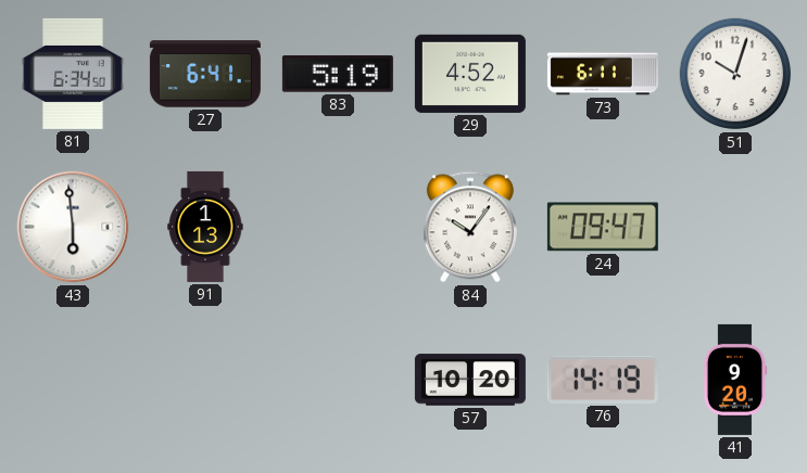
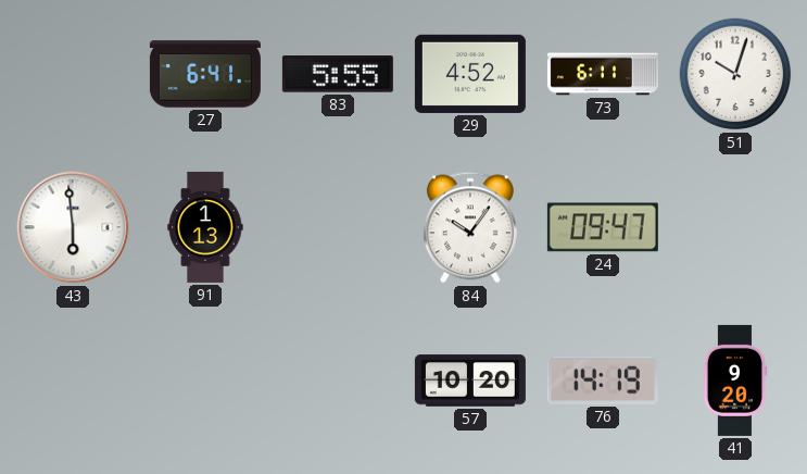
81: 6:34 -> none
83: 5:19 -> 5:55
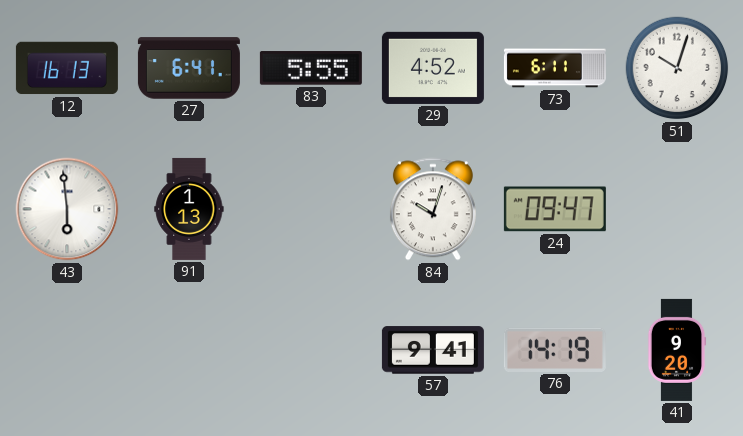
12: none -> 16:13
84: 10:06 -> 10:03
57: 10:20 -> 9:41
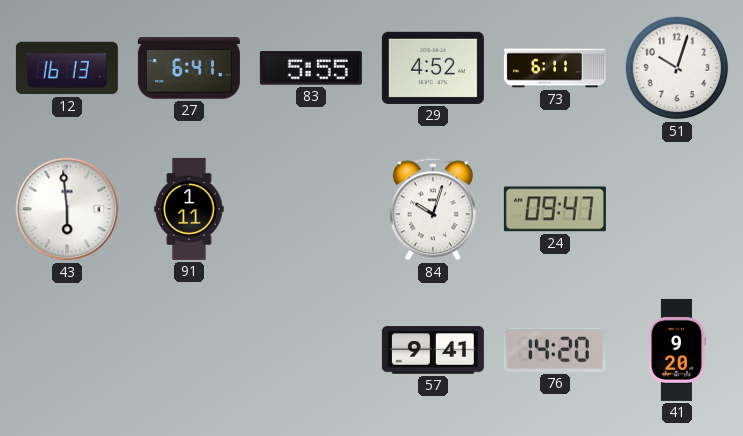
91: 1:13 -> 1:11
76: 14:19 -> 14:20
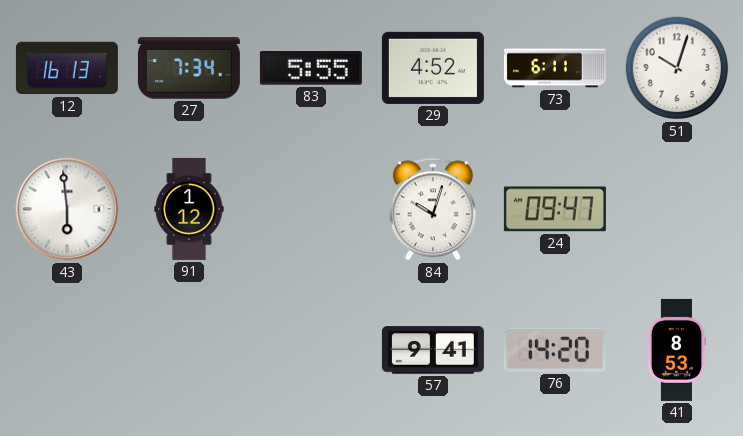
27: 6:41 -> 7:34
91: 1:11 -> 1:12
41: 9:20 -> 8:53
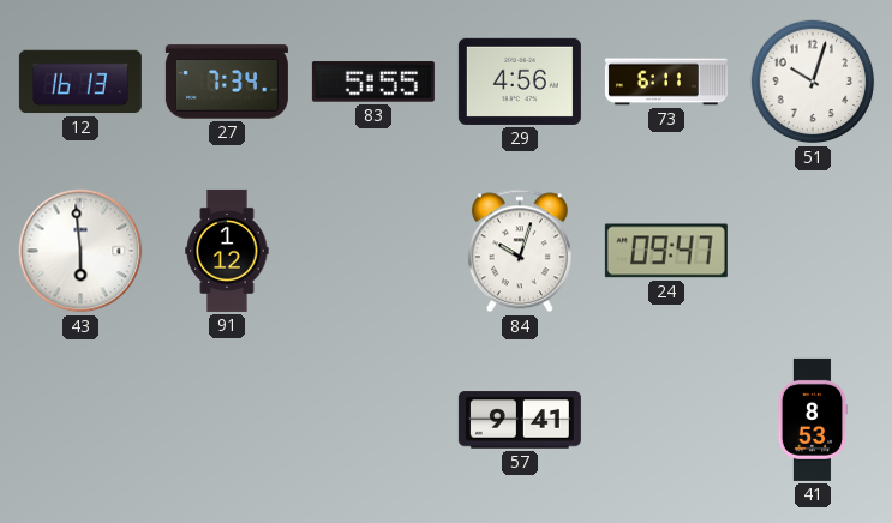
29: 4:52 -> 4:56
76: 14:20 -> none
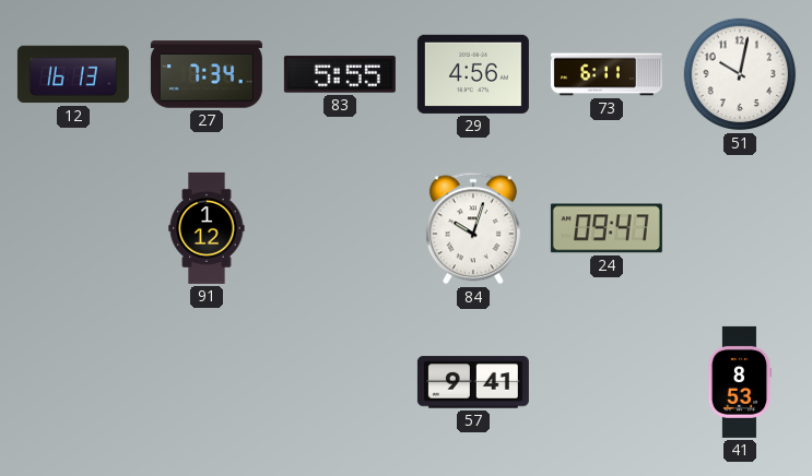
51: 10:03 -> 10:02
43: 5:59 -> none
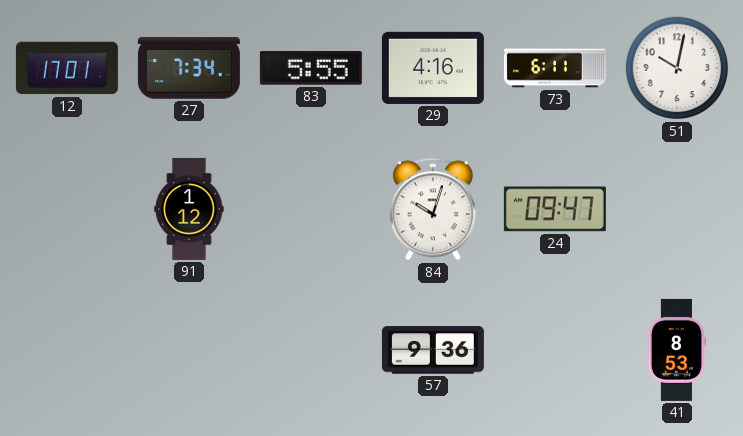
12: 16:13 -> 17:01
29: 4:56 -> 4:16
57: 9:41 -> 9:36
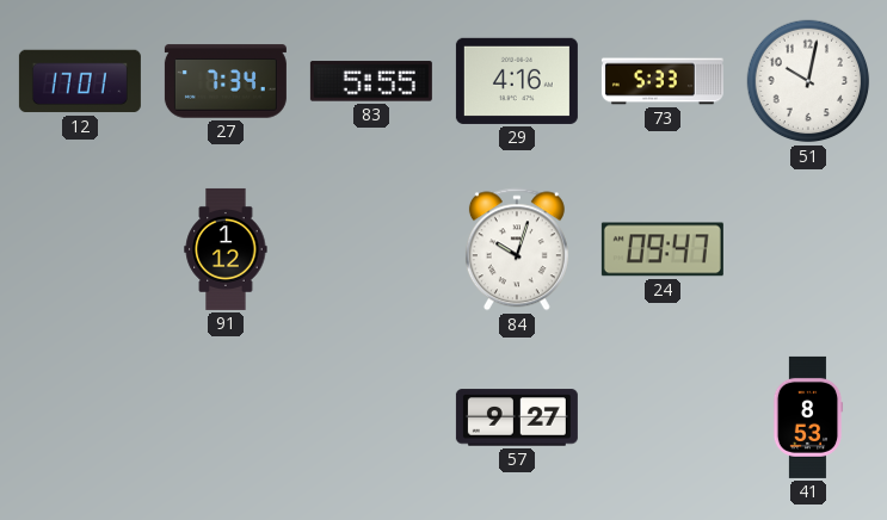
73: 6:11 -> 5:33
57: 9:36 -> 9:27
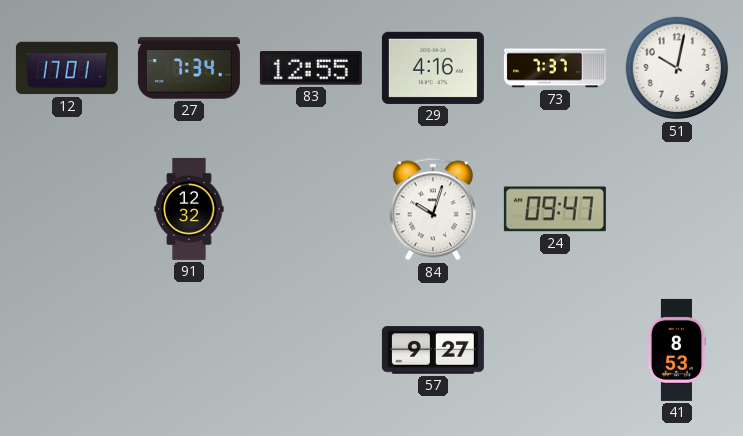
83: 5:55 -> 12:55
73: 5:33 -> 7:37
91: 1:12 -> 12:32
